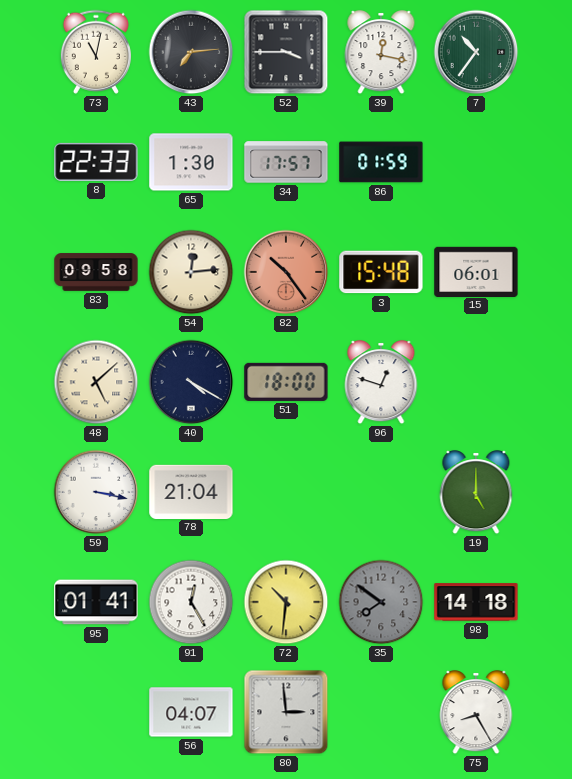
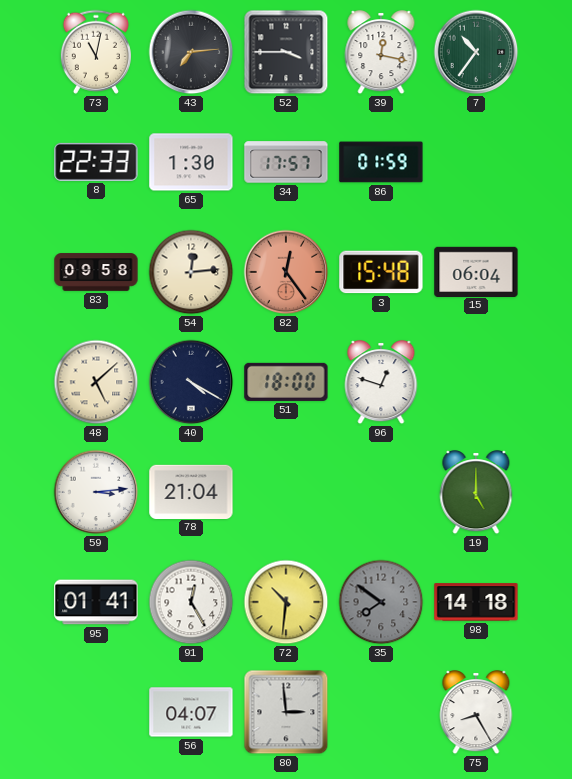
82: 10:24 -> 12:24
15: 06:01 -> 06:04
59: 3:17 -> 3:14
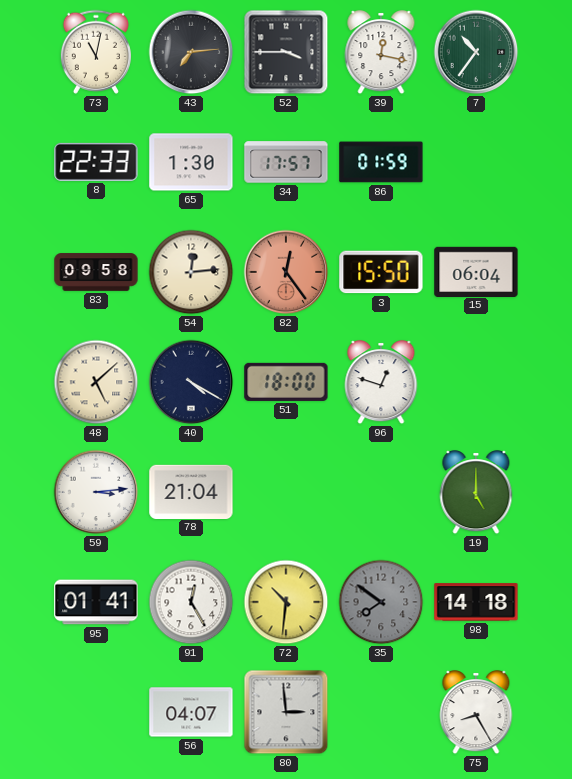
3: 15:48 -> 15:50
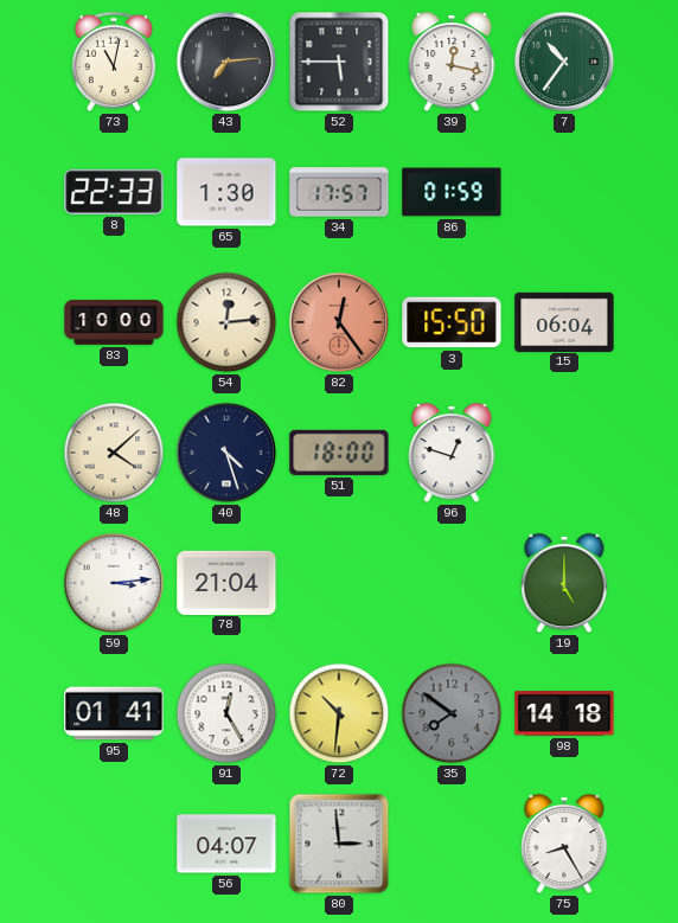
52: 3:45 -> 5:45
83: 09:58 -> 10:00
48: 5:08 -> 4:08
40: 4:20 -> 4:27
